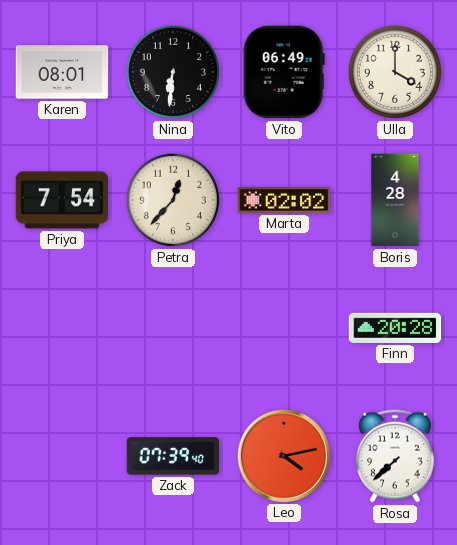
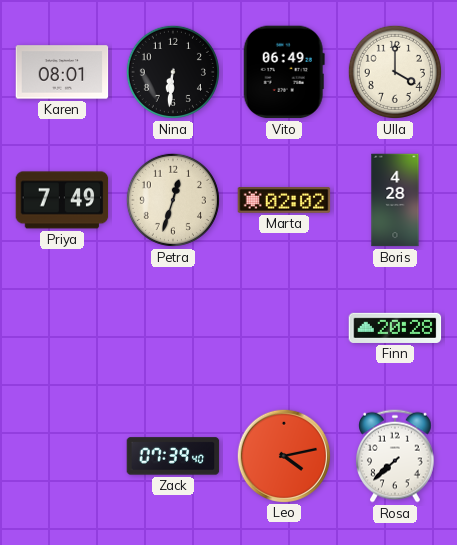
Priya: 7:54 -> 7:49
Petra: 12:37 -> 12:33
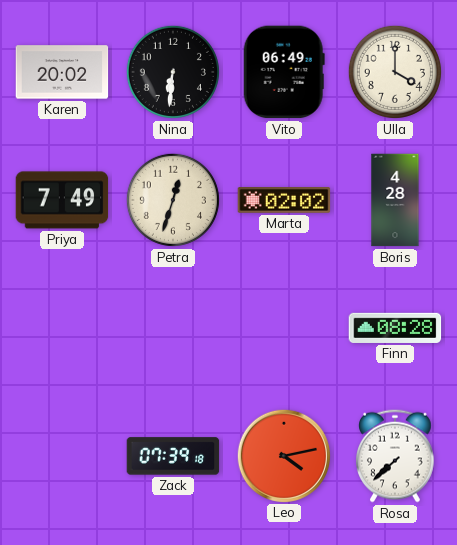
Karen: 08:01 -> 20:02
Finn: 20:28 -> 08:28
Zack: 07:39:40 -> 07:39:18
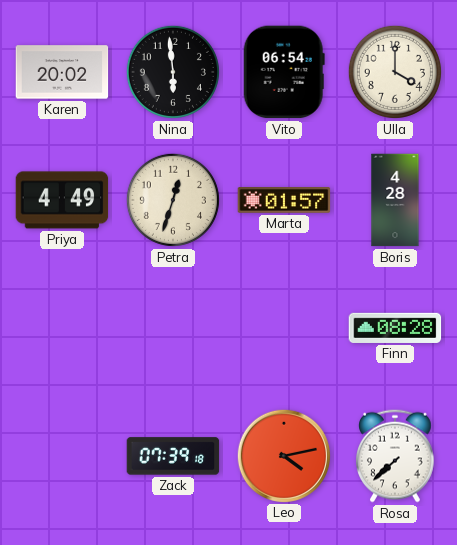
Nina: 6:31 -> 5:59
Vito: 06:49 -> 06:54
Priya: 7:49 -> 4:49
Marta: 02:02 -> 01:57
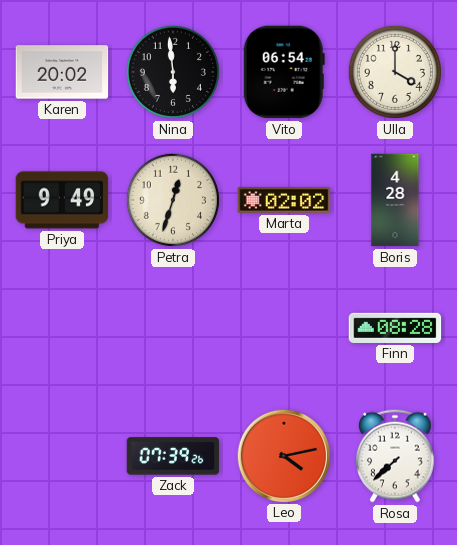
Priya: 4:49 -> 9:49
Marta: 01:57 -> 02:02
Zack: 07:39:18 -> 07:39:26
